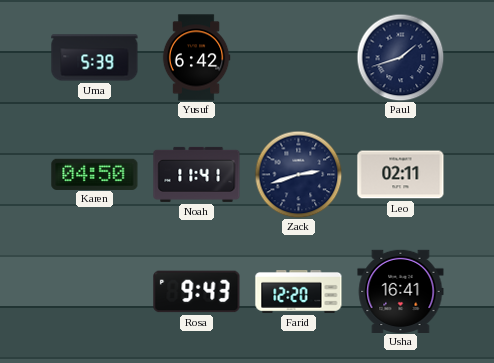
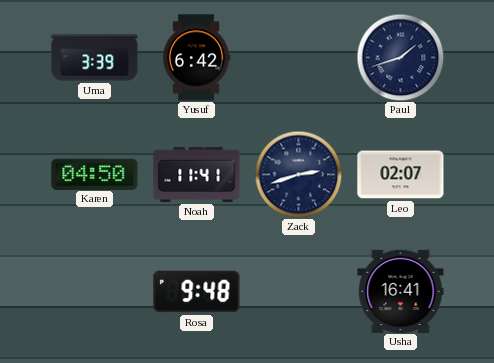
Uma: 5:39 -> 3:39
Leo: 02:11 -> 02:07
Rosa: 9:43 -> 9:48
Farid: 12:20 -> none
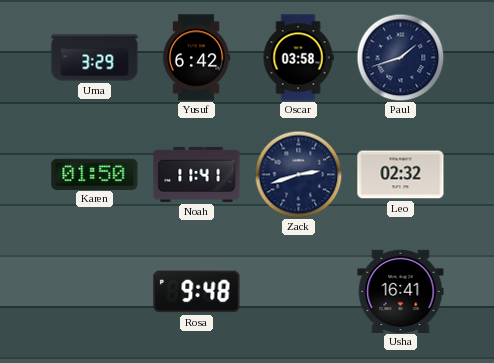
Uma: 3:39 -> 3:29
Oscar: none -> 03:58
Karen: 04:50 -> 01:50
Leo: 02:07 -> 02:32
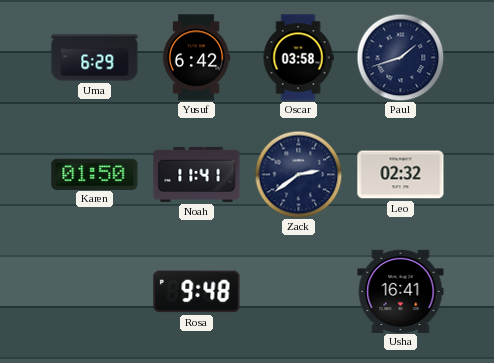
Uma: 3:29 -> 6:29
Zack: 2:42 -> 2:39
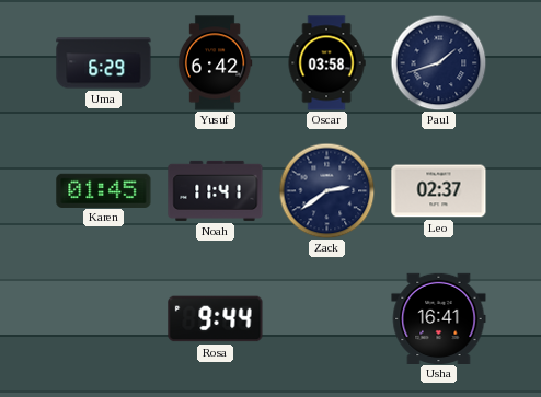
Karen: 01:50 -> 01:45
Leo: 02:32 -> 02:37
Rosa: 9:48 -> 9:44
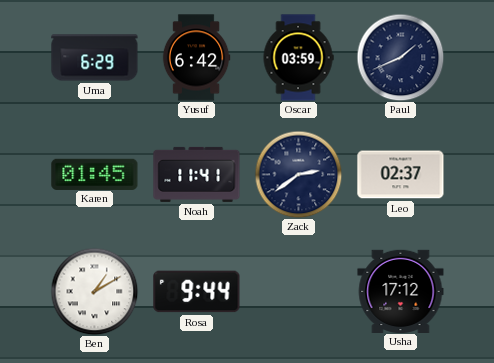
Oscar: 03:58 -> 03:59
Paul: 1:42 -> 1:41
Ben: none -> 1:10
Usha: 16:41 -> 17:12
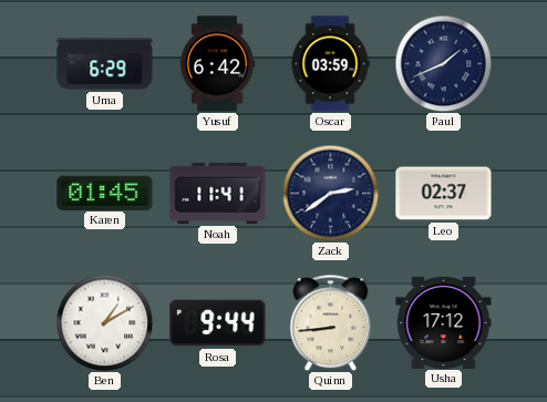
Quinn: none -> 8:44
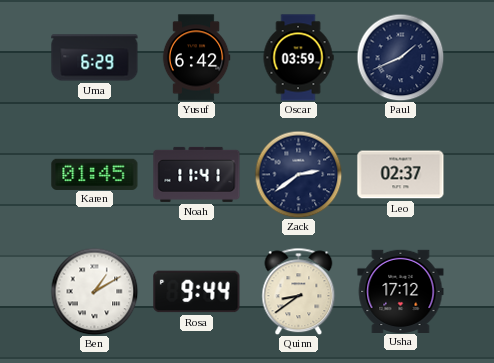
Quinn: 8:44 -> 8:39
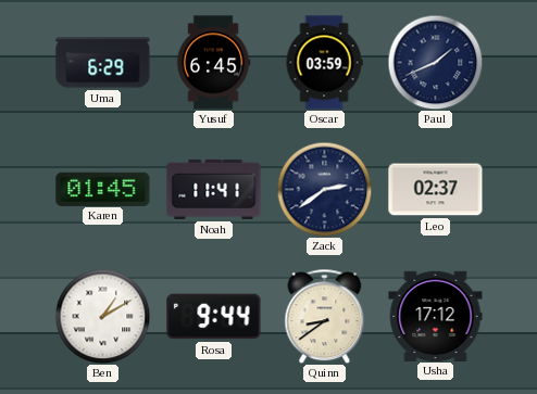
Yusuf: 6:42 -> 6:45
